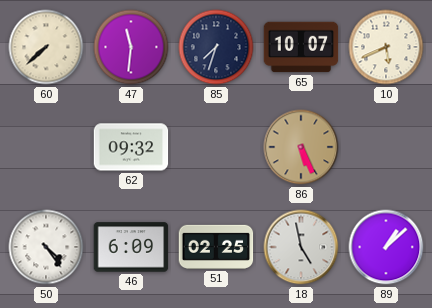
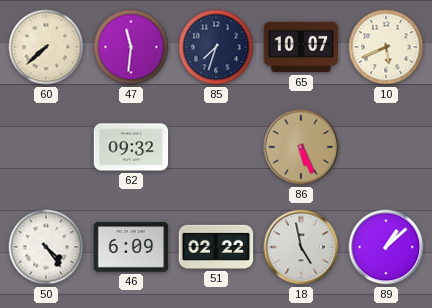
51: 02:25 -> 02:22
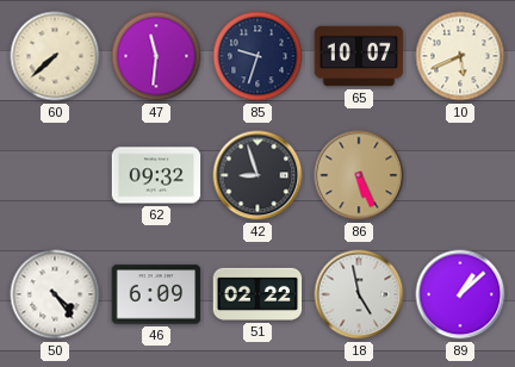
85: 7:33 -> 9:33
42: none -> 8:57
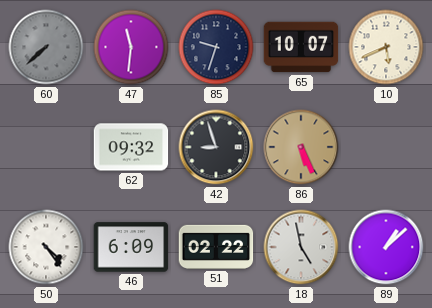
60 dial: cream -> grey
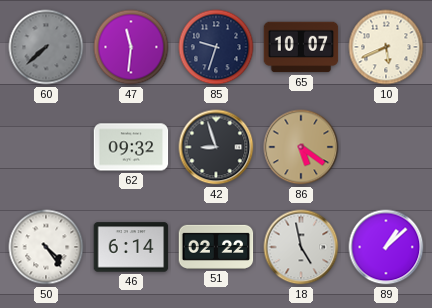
86: 5:26 -> 5:21
46: 6:09 -> 6:14
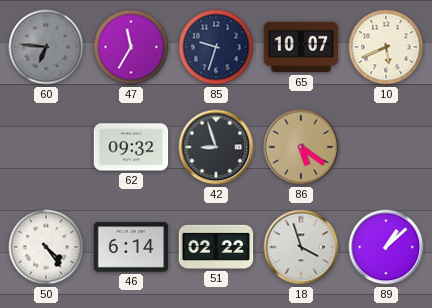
60: 7:38 -> 6:46
47: 11:31 -> 11:35
18: 4:58 -> 3:57
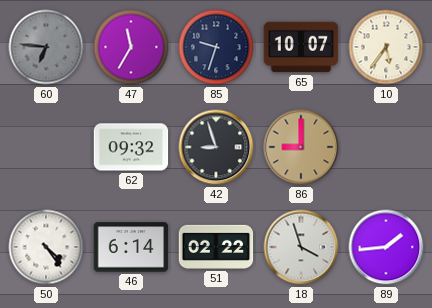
10: 5:41 -> 5:36
86: 5:21 -> 9:00
89: 1:08 -> 1:44
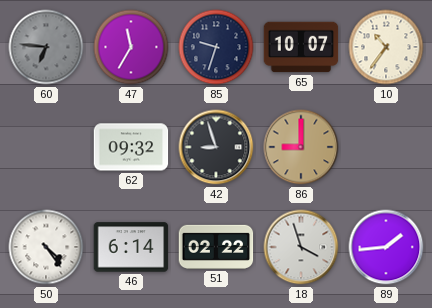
10: 5:36 -> 10:36
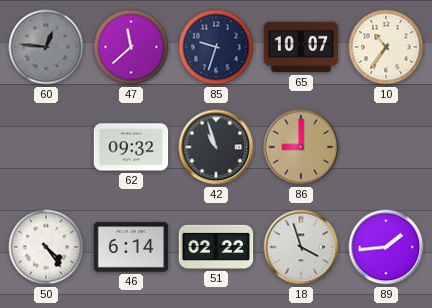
60: 6:46 -> 12:46
47: 11:35 -> 11:38
42: 8:57 -> 10:57
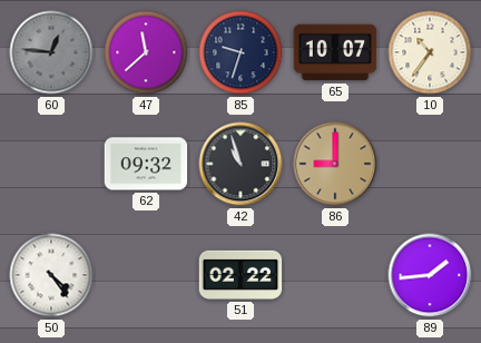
46: 6:14 -> none
18: 3:57 -> none
